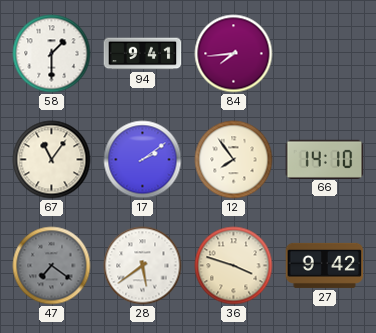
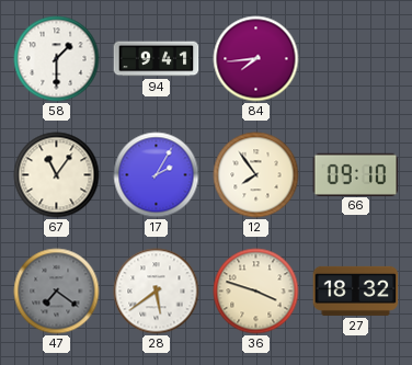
17: 2:09 -> 2:05
66: 14:10 -> 09:10
27: 9:42 -> 18:32
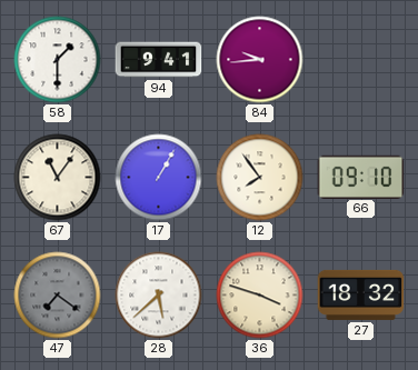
84: 7:44 -> 9:44
17: 2:05 -> 1:05
28: 5:39 -> 5:38
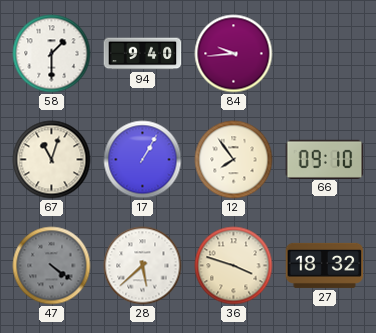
94: 9:41 -> 9:40
67: 11:06 -> 11:03
47: 7:21 -> 4:21
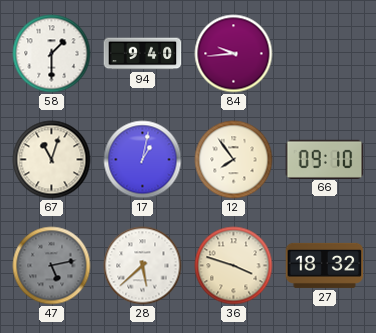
17: 1:05 -> 1:02
47: 4:21 -> 5:13
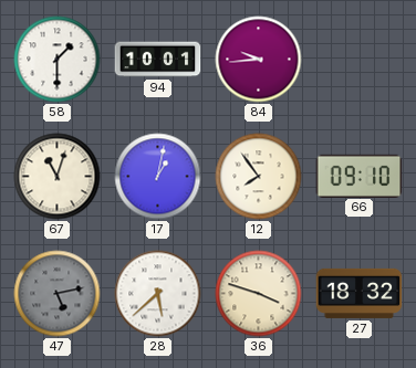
94: 9:40 -> 10:01
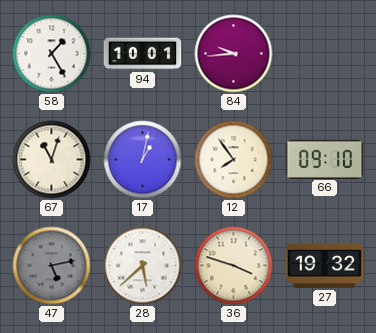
58: 1:30 -> 1:25
27: 18:32 -> 19:32
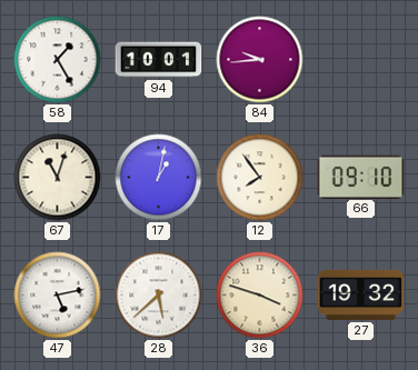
47 dial: grey -> white
